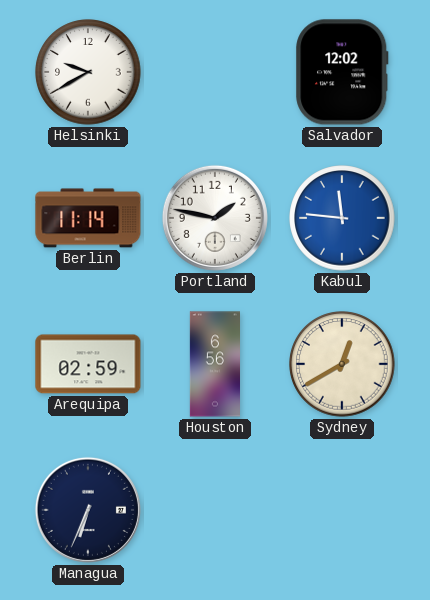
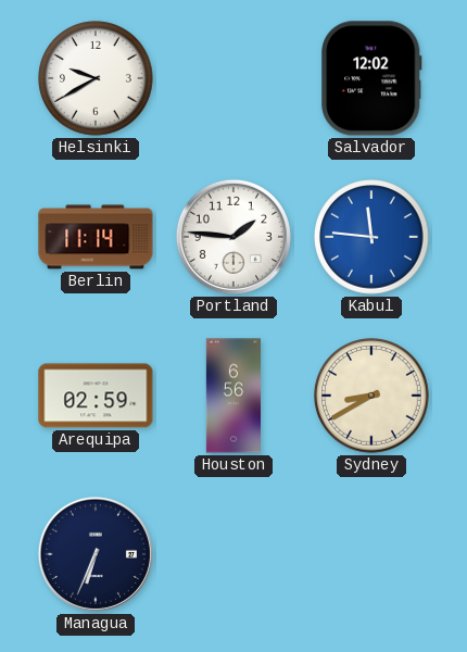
Portland: 1:47 -> 1:46
Sydney: 12:40 -> 8:40
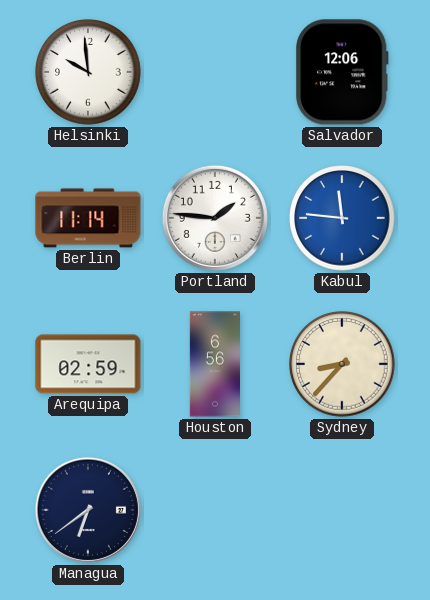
Helsinki: 9:40 -> 9:59
Salvador: 12:02 -> 12:06
Sydney: 8:40 -> 8:37
Managua: 6:34 -> 6:39
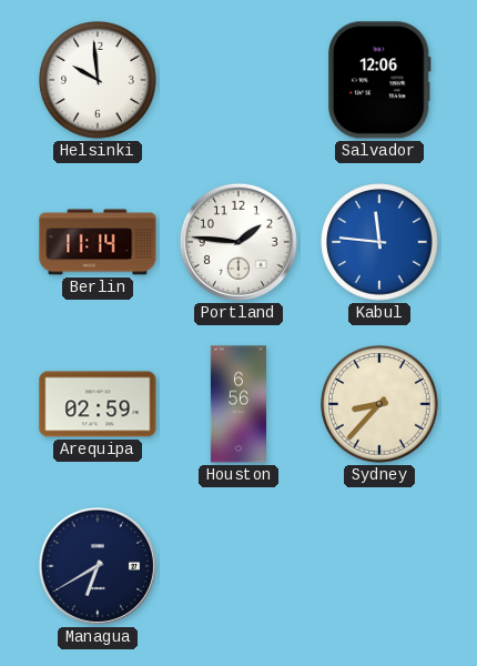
Managua: 6:39 -> 6:40
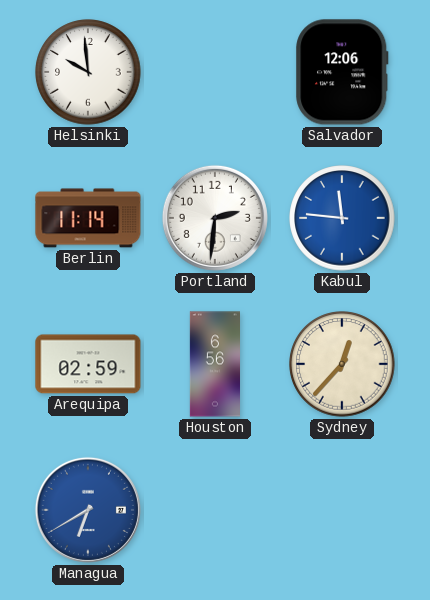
Portland: 1:46 -> 2:31
Sydney: 8:37 -> 12:37
Managua dial: navy -> blue
